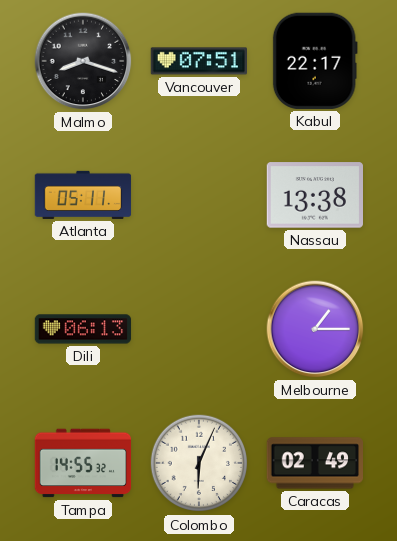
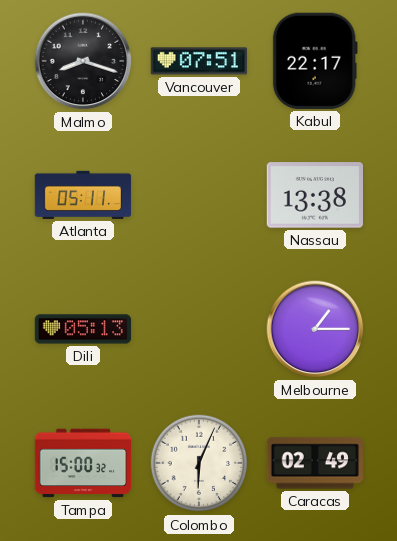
Dili: 06:13 -> 05:13
Tampa: 14:55 -> 15:00
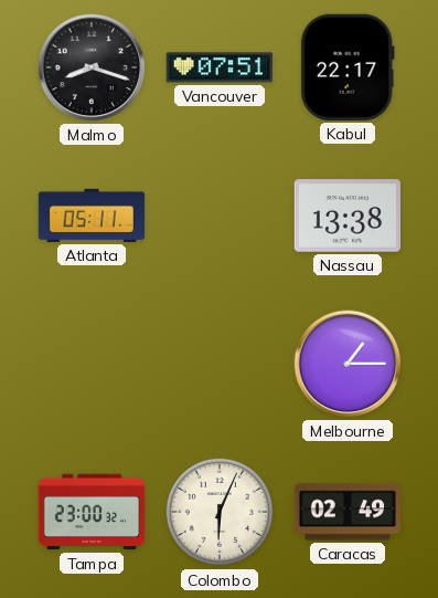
Dili: 05:13 -> none
Tampa: 15:00 -> 23:00
